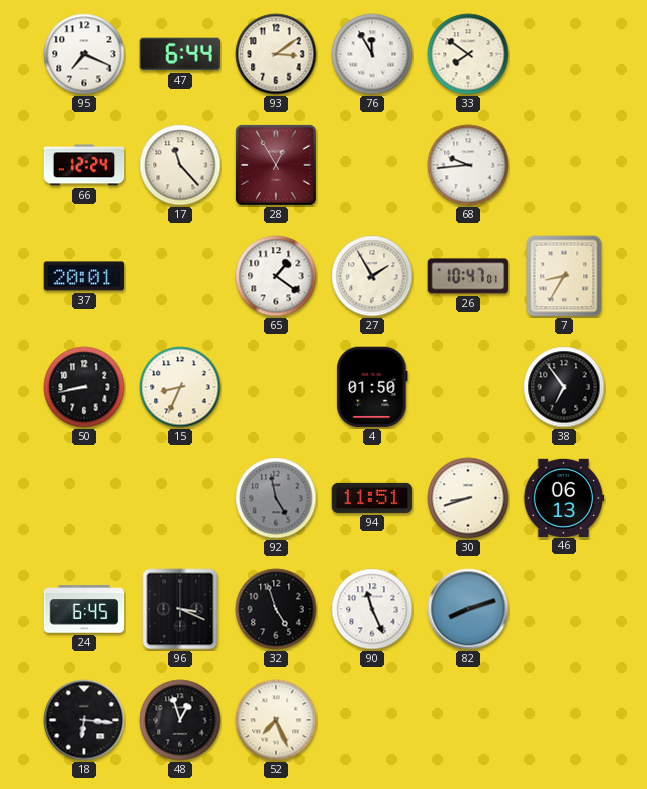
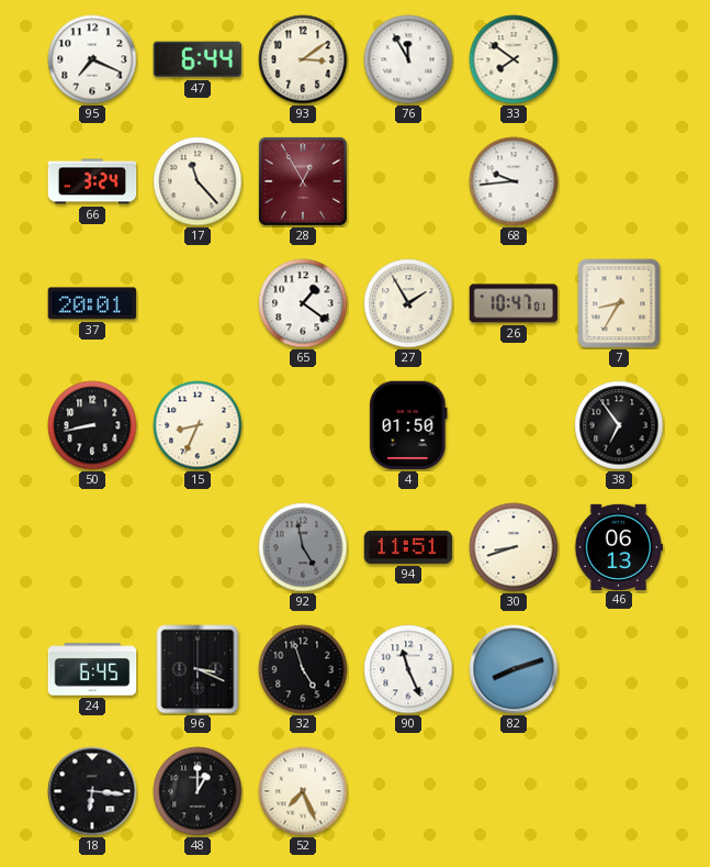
66: 12:24 -> 3:24
48: 12:57 -> 1:00
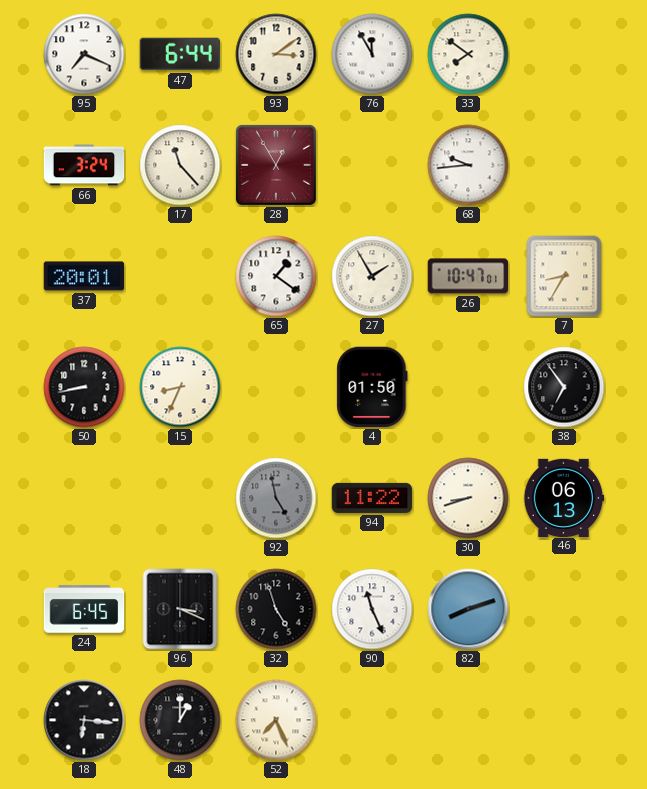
94: 11:51 -> 11:22
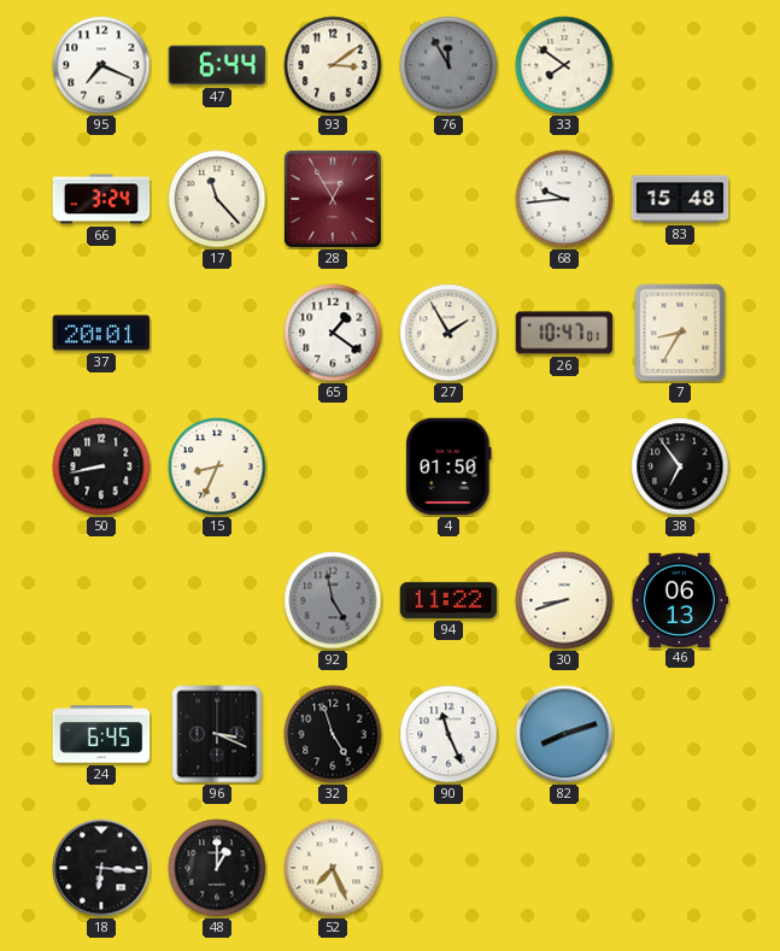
76 dial: white -> grey
83: none -> 15:48
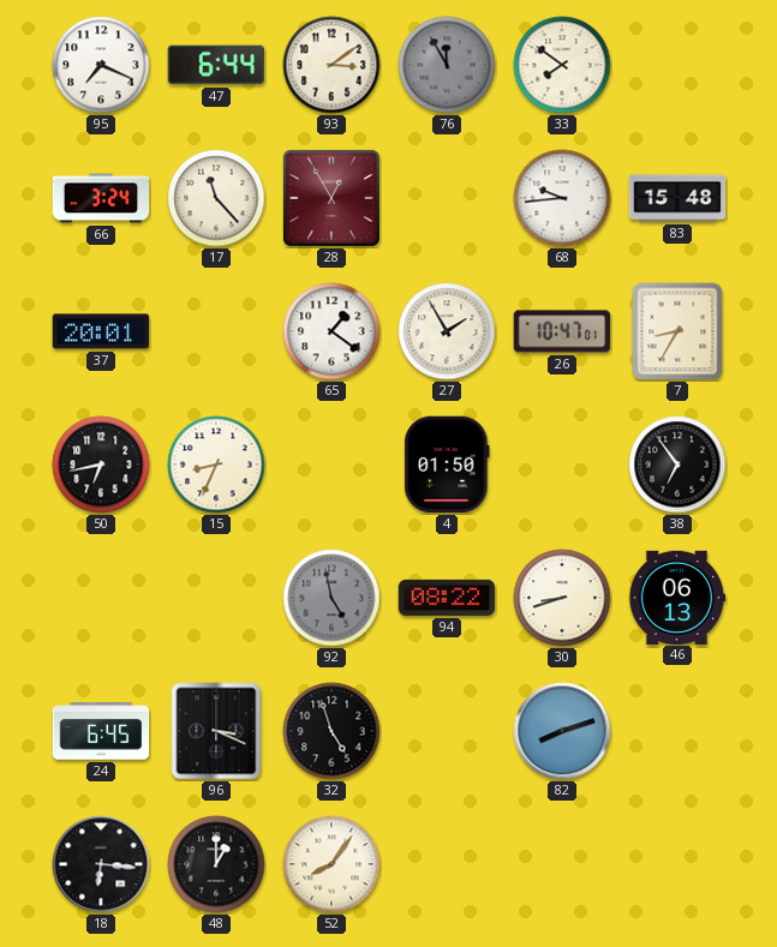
50: 8:43 -> 6:43
94: 11:22 -> 08:22
90: 11:26 -> none
52: 7:26 -> 8:06
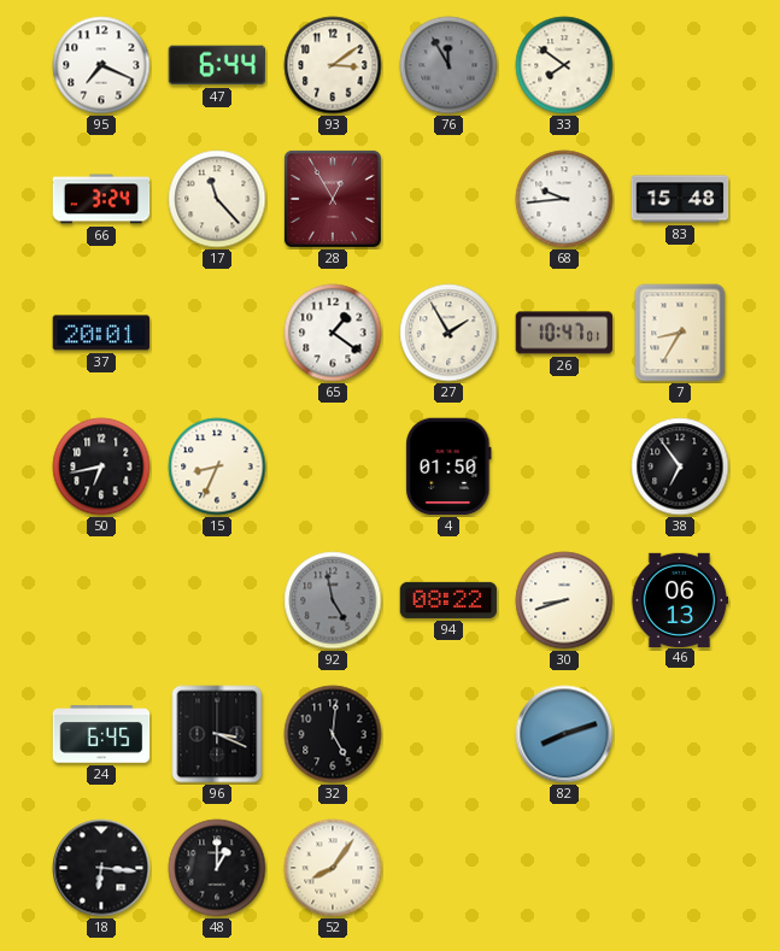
32: 4:57 -> 5:01
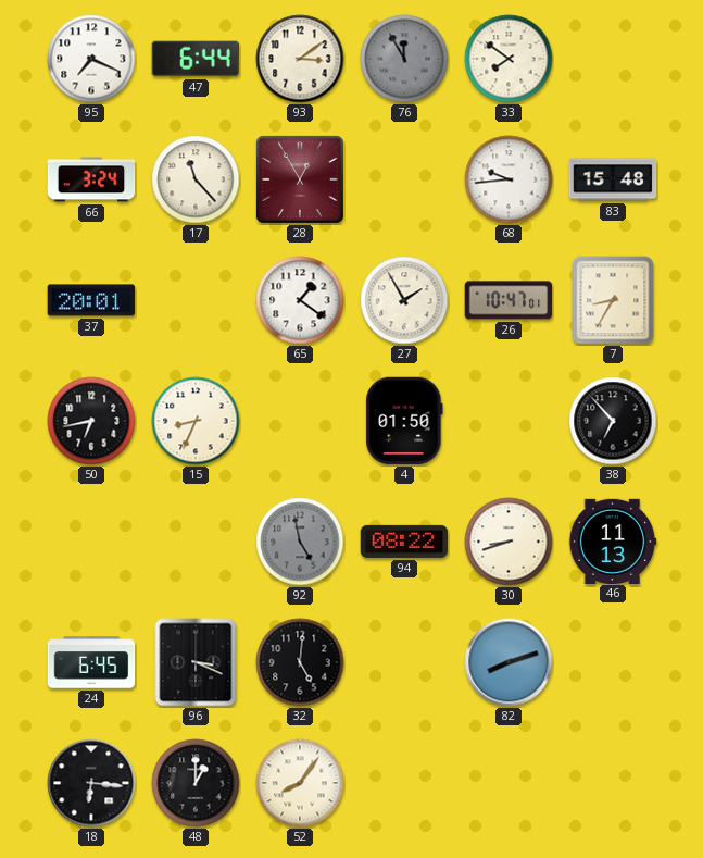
38: 6:54 -> 6:53
46: 06:13 -> 11:13
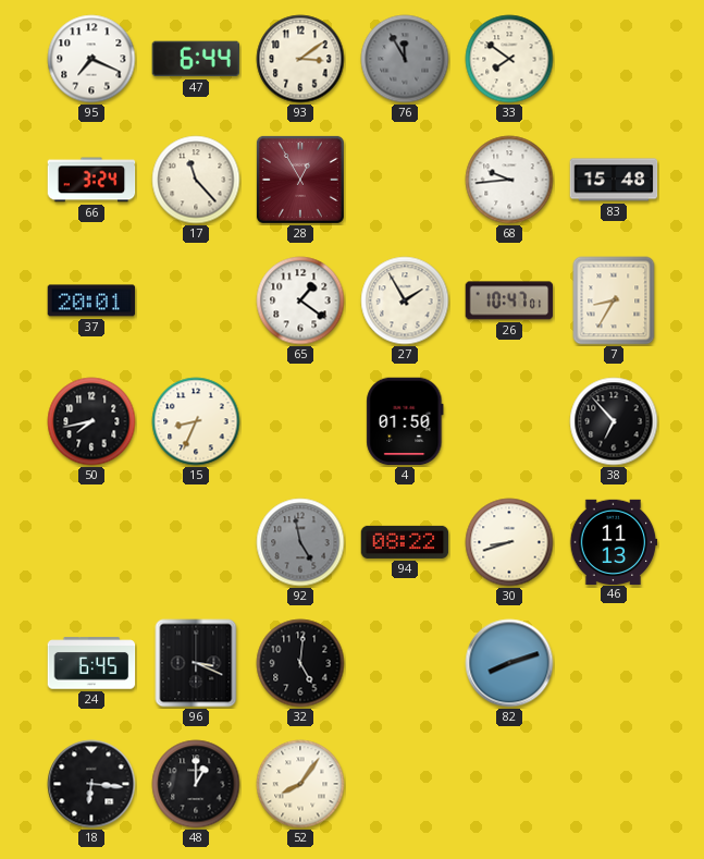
50: 6:43 -> 7:43
